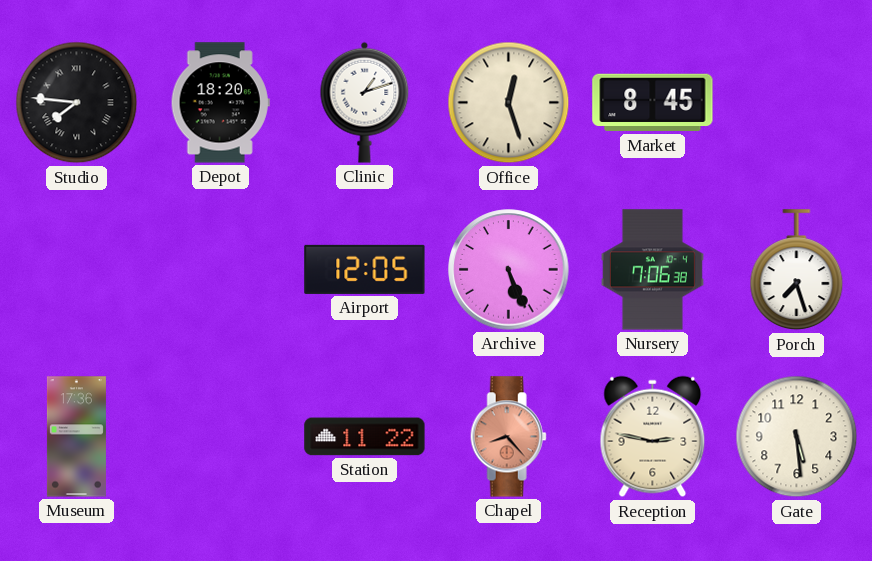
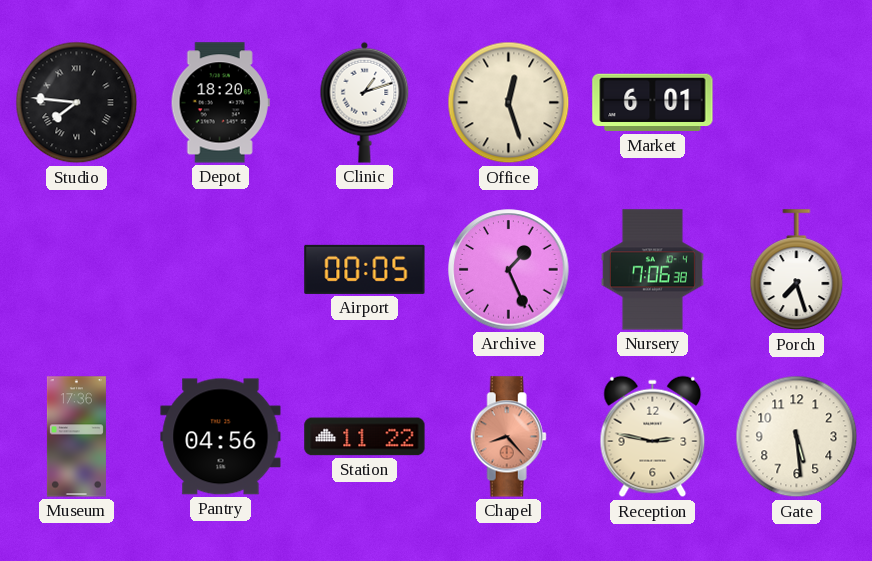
Market: 8:45 -> 6:01
Airport: 12:05 -> 00:05
Archive: 5:26 -> 1:26
Pantry: none -> 04:56
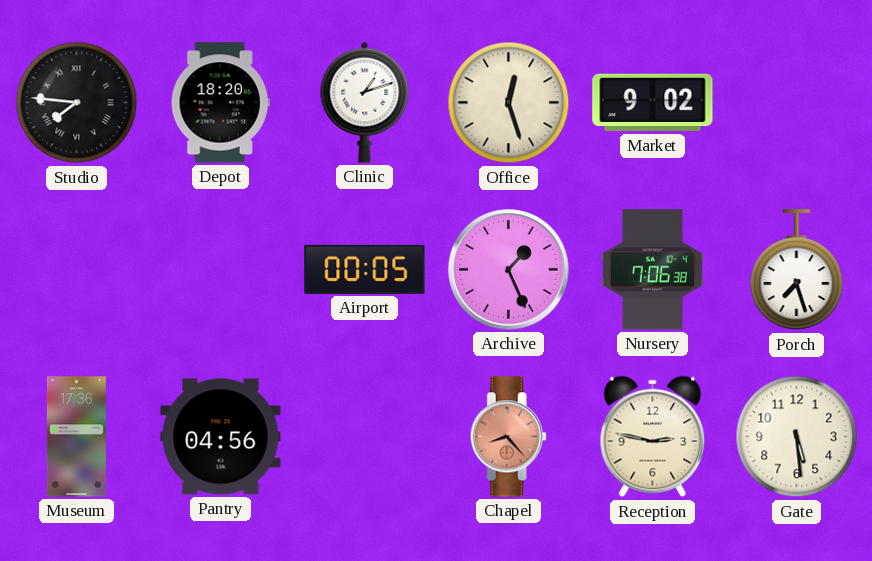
Market: 6:01 -> 9:02
Station: 11:22 -> none
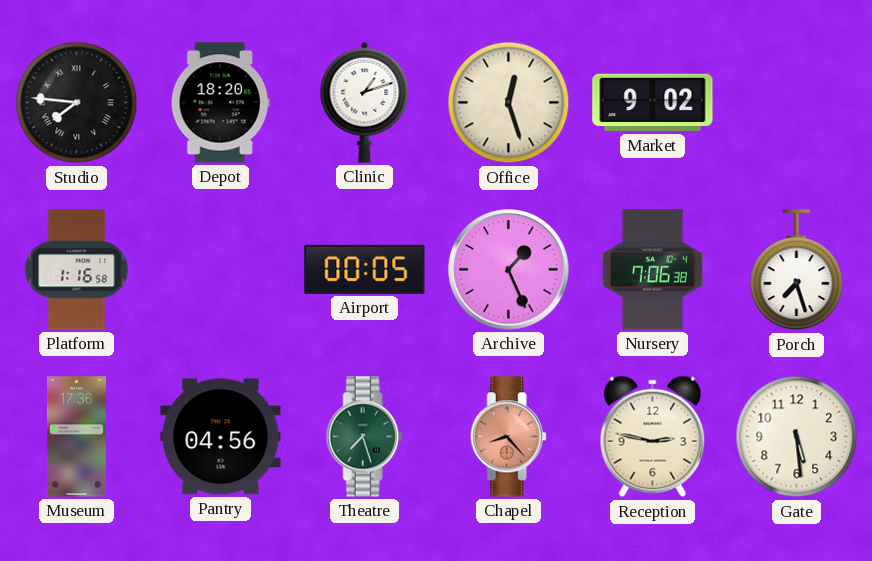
Platform: none -> 1:16
Theatre: none -> 7:27
